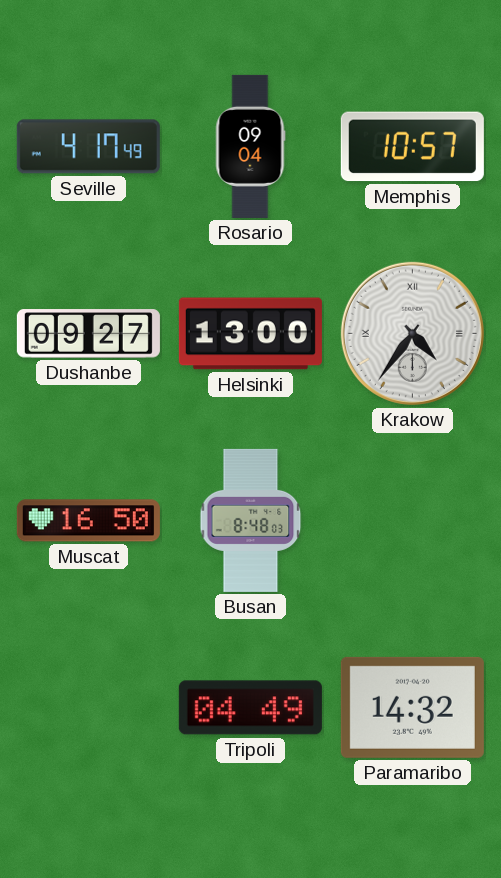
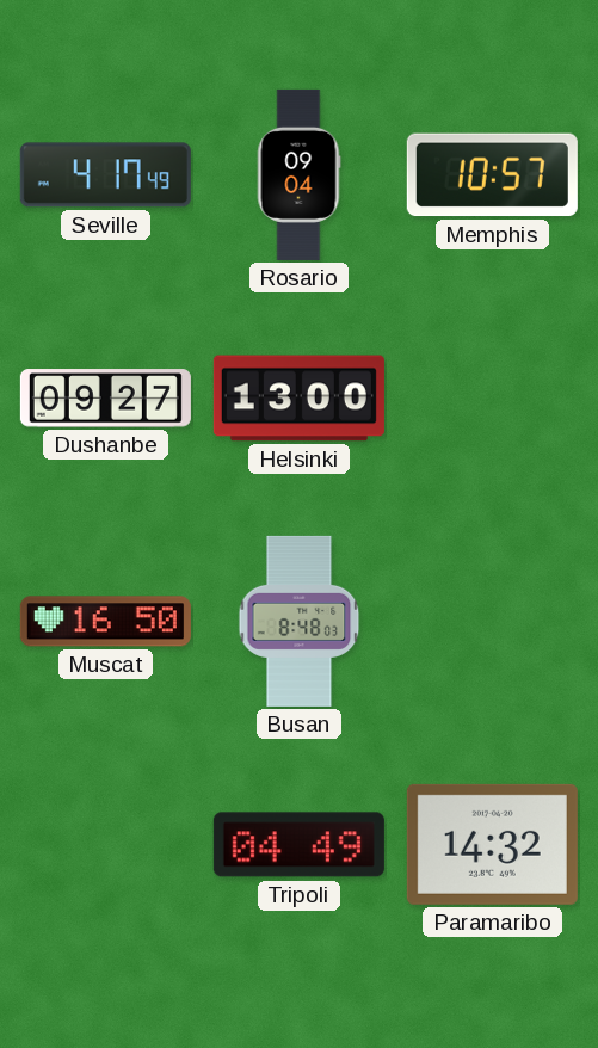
Krakow: 4:36 -> none
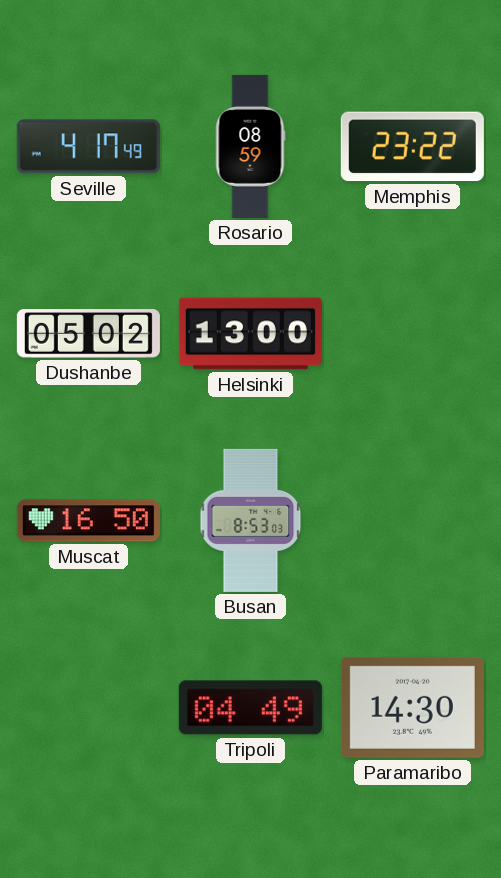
Rosario: 09:04 -> 08:59
Memphis: 10:57 -> 23:22
Dushanbe: 09:27 -> 05:02
Busan: 8:48 -> 8:53
Paramaribo: 14:32 -> 14:30
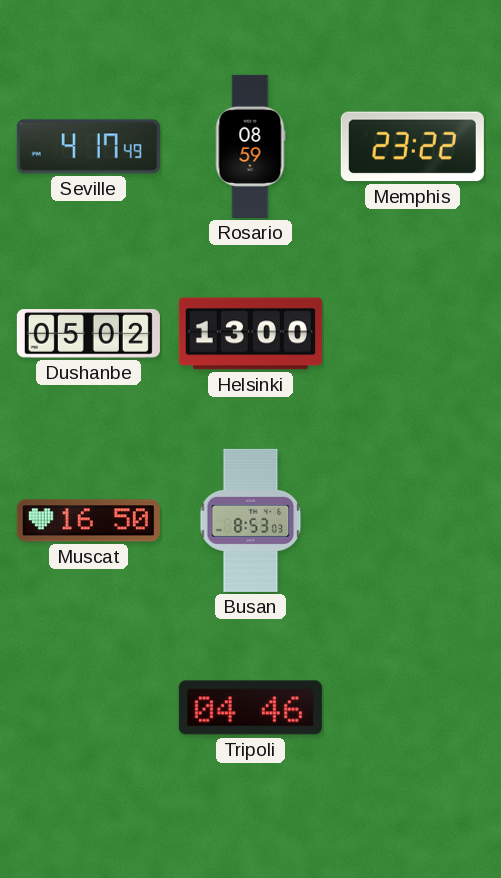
Tripoli: 04:49 -> 04:46
Paramaribo: 14:30 -> none
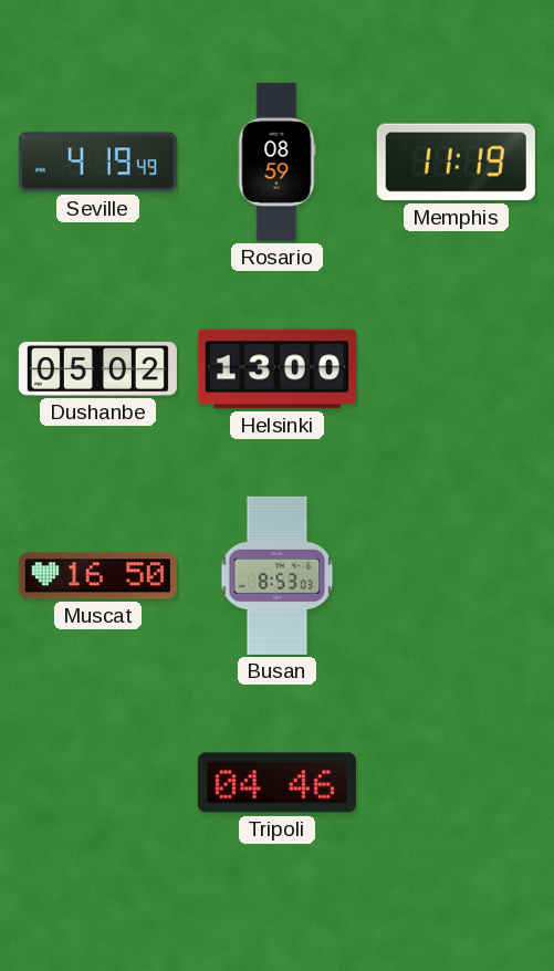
Seville: 4:17 -> 4:19
Memphis: 23:22 -> 11:19
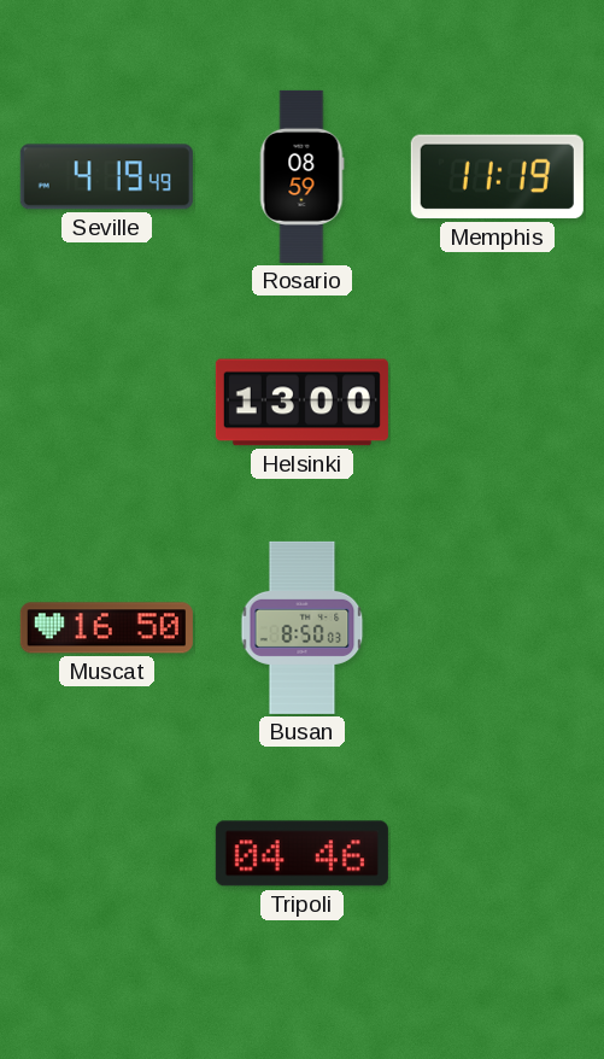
Dushanbe: 05:02 -> none
Busan: 8:53 -> 8:50
